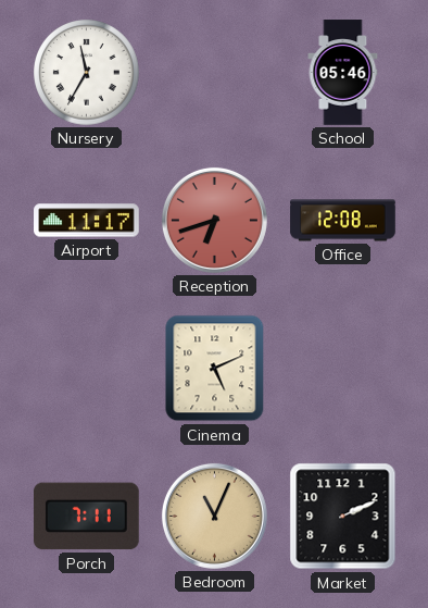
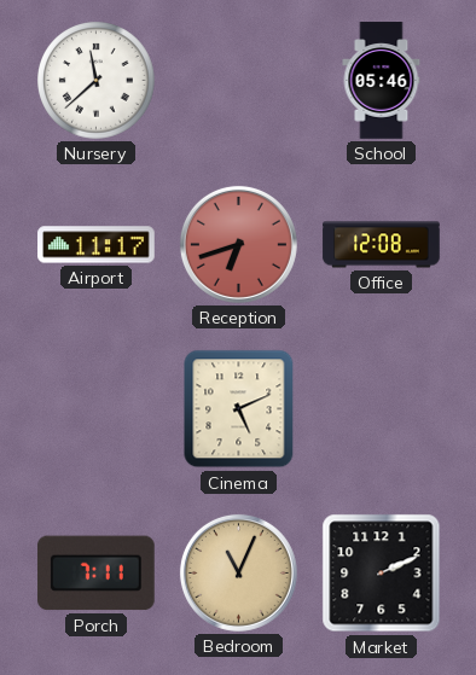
Nursery: 11:35 -> 11:38
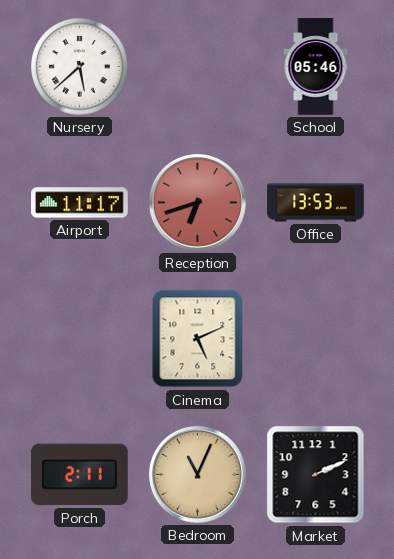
Nursery: 11:38 -> 5:38
Office: 12:08 -> 13:53
Porch: 7:11 -> 2:11
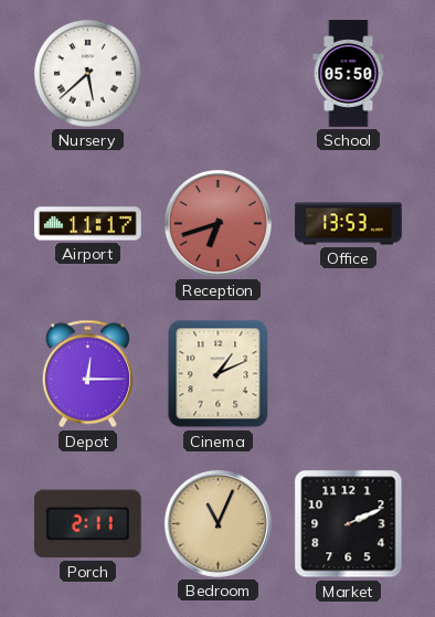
School: 05:46 -> 05:50
Depot: none -> 12:15
Cinema: 5:11 -> 1:11
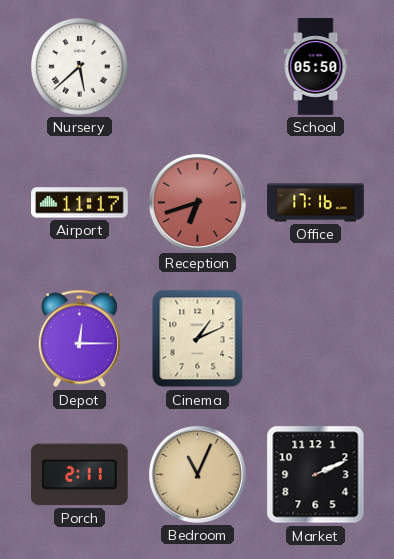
Office: 13:53 -> 17:16
